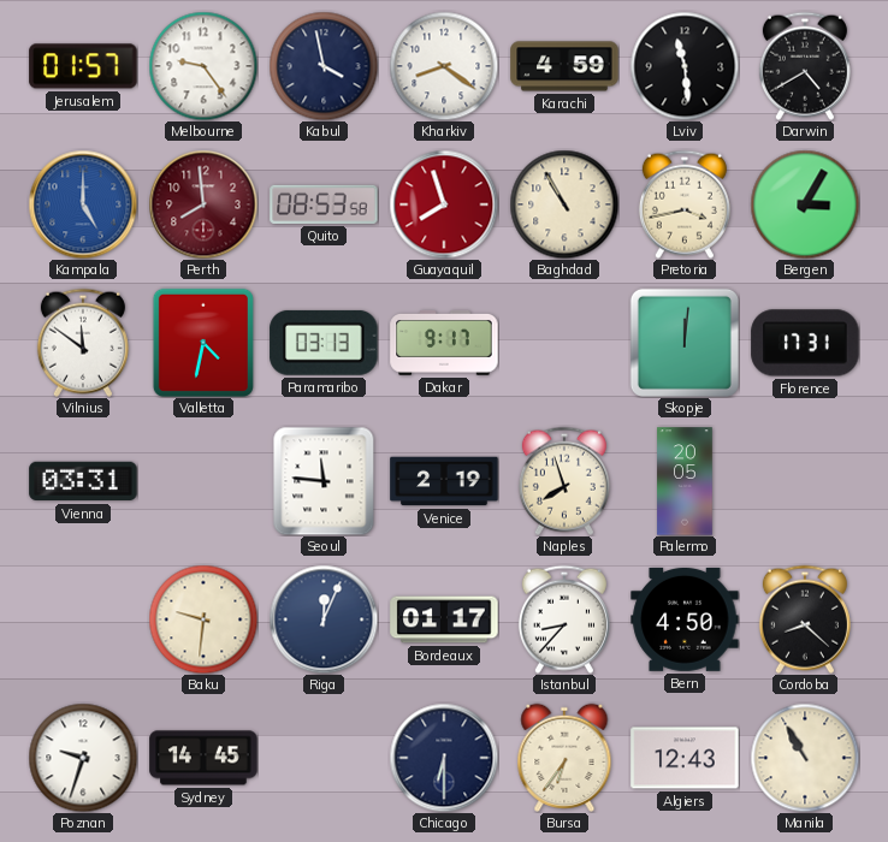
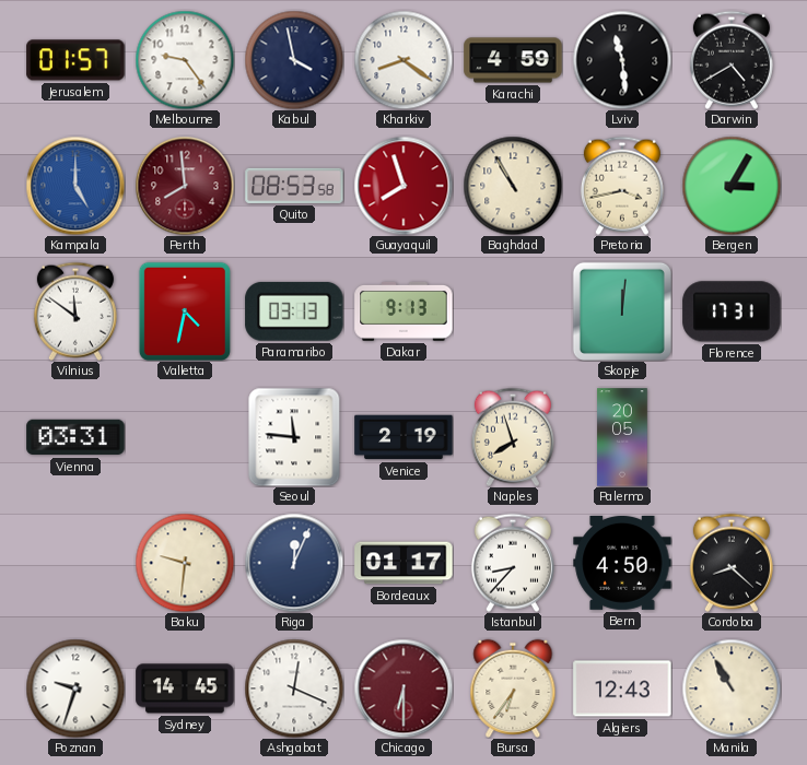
Dakar: 9:17 -> 9:13
Ashgabat: none -> 12:19
Chicago dial: navy -> burgundy
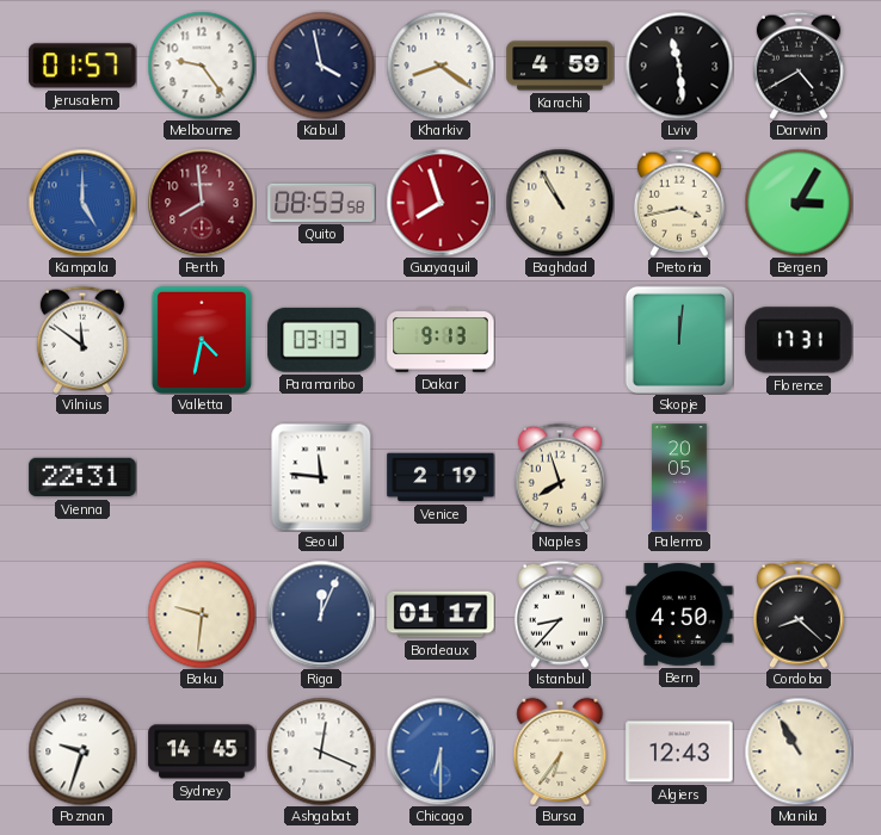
Vienna: 03:31 -> 22:31
Chicago dial: burgundy -> blue
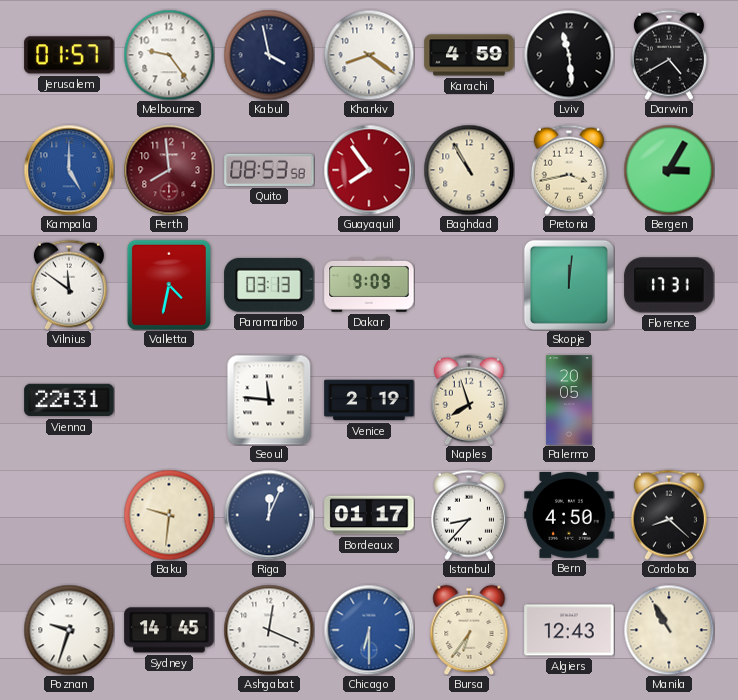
Guayaquil: 7:57 -> 7:54
Dakar: 9:13 -> 9:09
